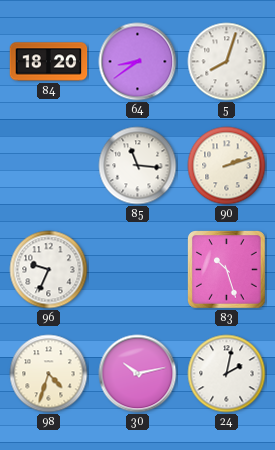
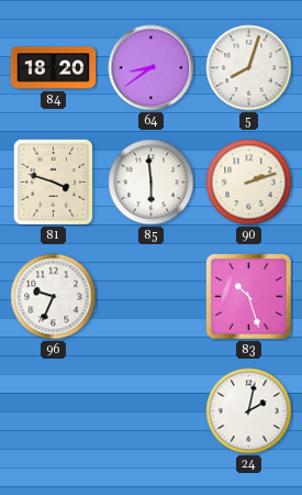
81: none -> 3:48
85: 11:16 -> 5:59
98: 4:33 -> none
30: 10:13 -> none
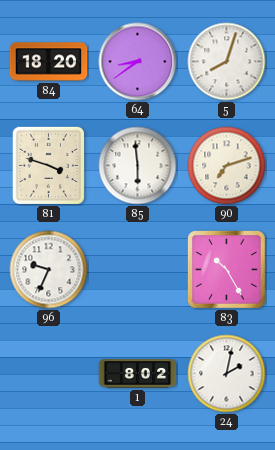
90: 2:12 -> 7:12
83: 10:27 -> 10:25
1: none -> 8:02
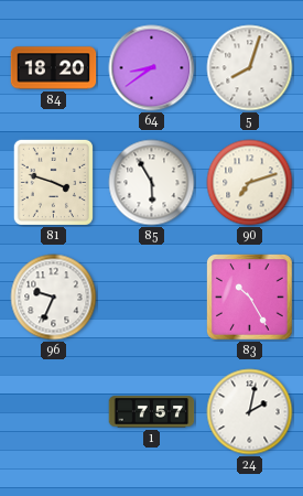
85: 5:59 -> 5:55
1: 8:02 -> 7:57
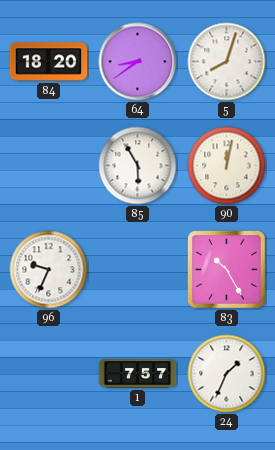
81: 3:48 -> none
90: 7:12 -> 12:02
24: 2:02 -> 1:34
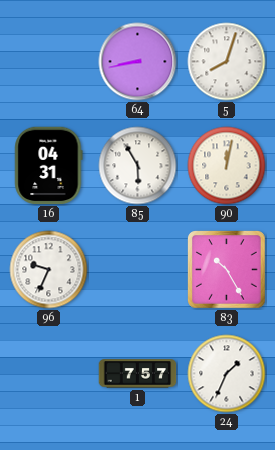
84: 18:20 -> none
64: 8:39 -> 8:43
16: none -> 04:31
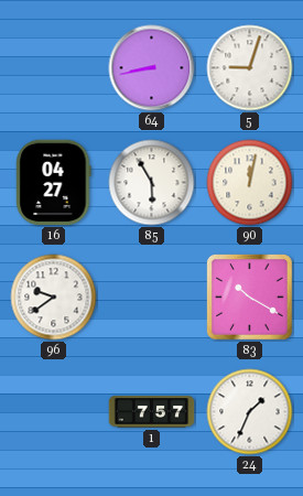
5: 8:03 -> 9:03
16: 04:31 -> 04:27
96: 9:34 -> 9:39
83: 10:25 -> 10:20
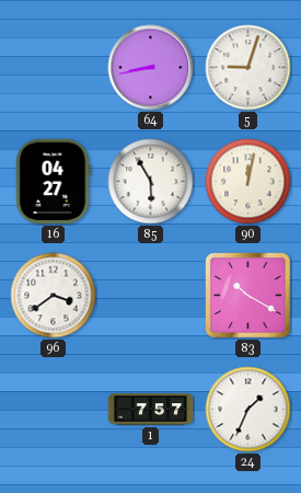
96: 9:39 -> 3:39
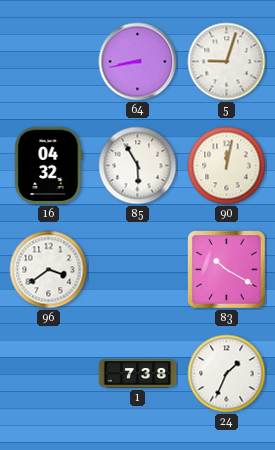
16: 04:27 -> 04:32
1: 7:57 -> 7:38
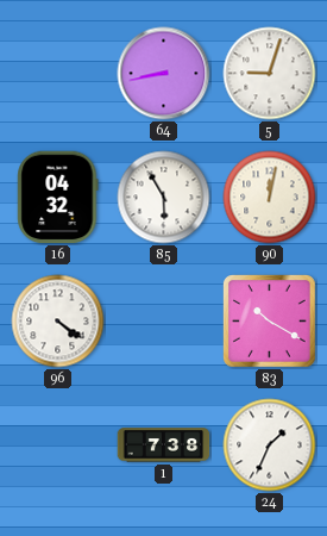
96: 3:39 -> 4:21
